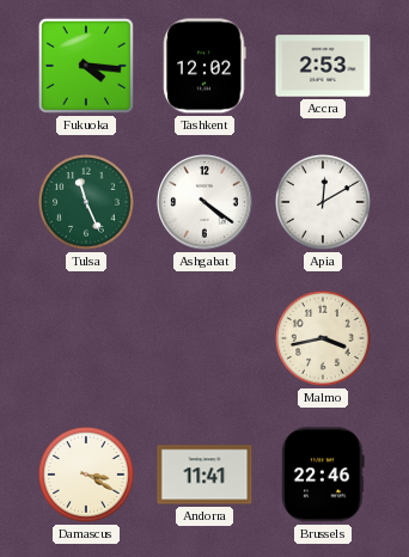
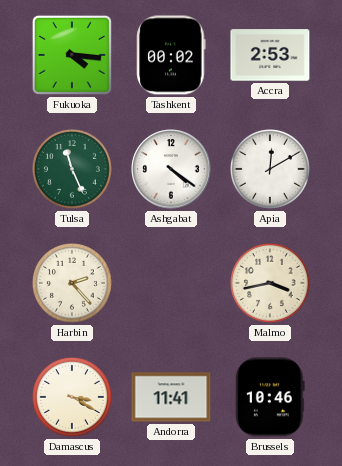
Tashkent: 12:02 -> 00:02
Harbin: none -> 2:23
Brussels: 22:46 -> 10:46
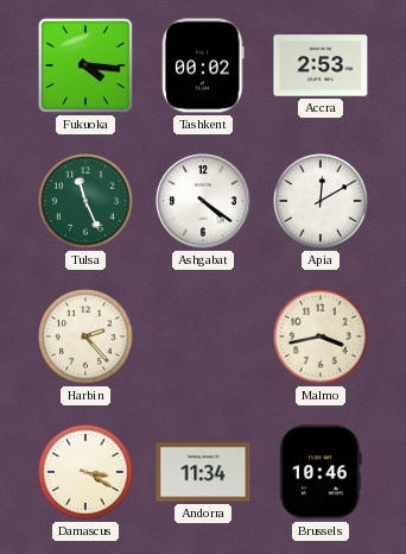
Andorra: 11:41 -> 11:34
